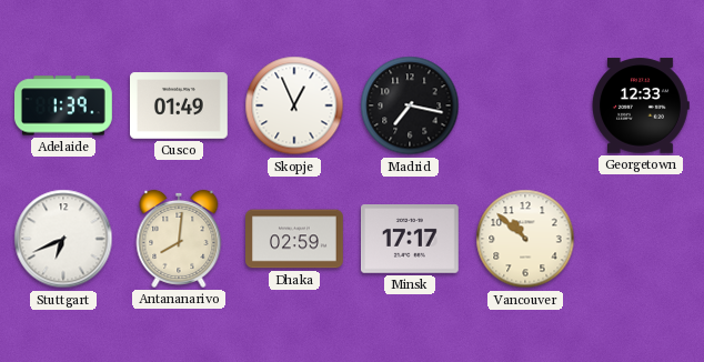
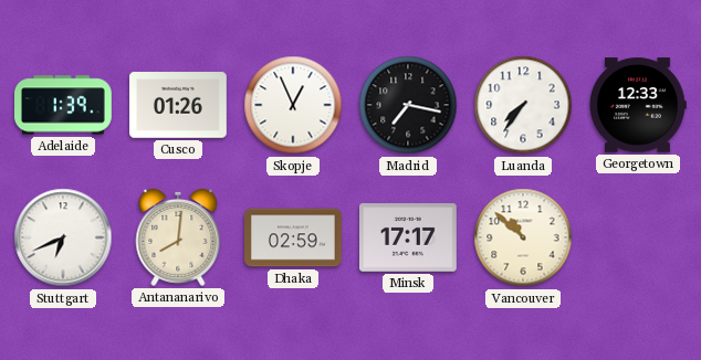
Cusco: 01:49 -> 01:26
Luanda: none -> 7:36
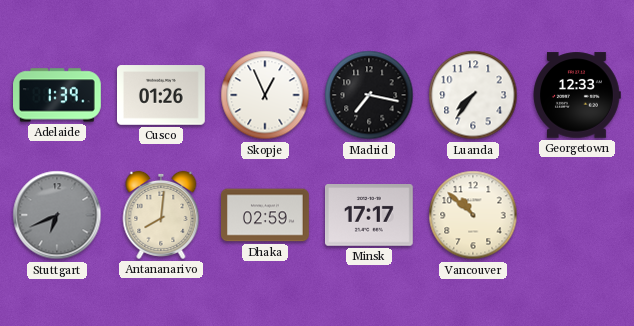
Stuttgart dial: white -> grey
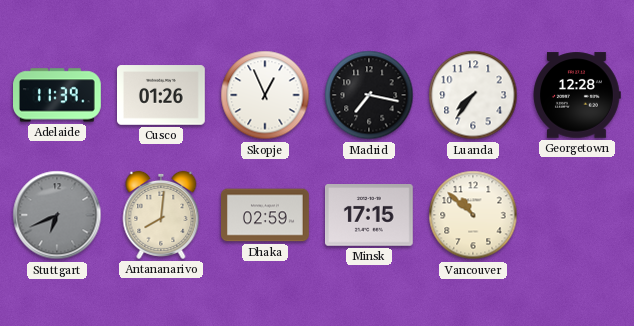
Adelaide: 1:39 -> 11:39
Georgetown: 12:33 -> 12:28
Minsk: 17:17 -> 17:15
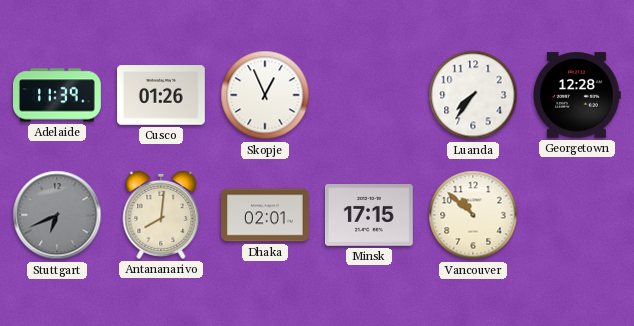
Madrid: 7:17 -> none
Dhaka: 02:59 -> 02:01
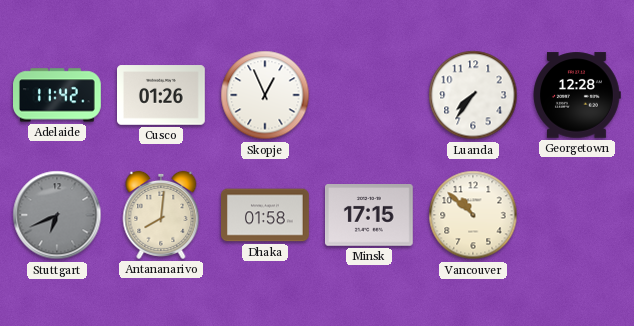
Adelaide: 11:39 -> 11:42
Dhaka: 02:01 -> 01:58
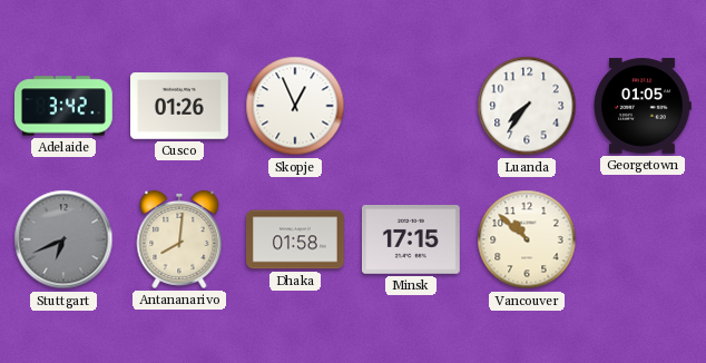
Adelaide: 11:42 -> 3:42
Georgetown: 12:28 -> 01:05
